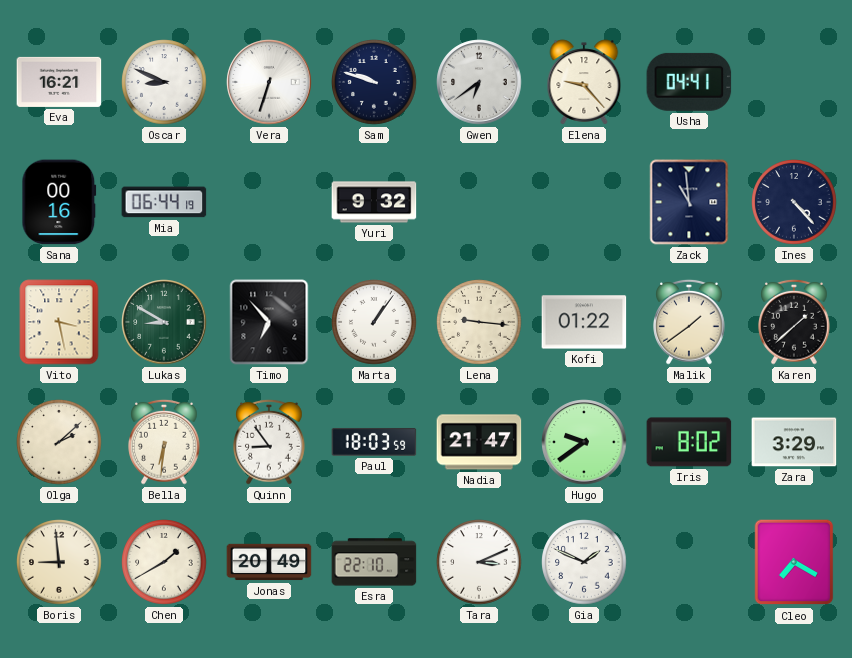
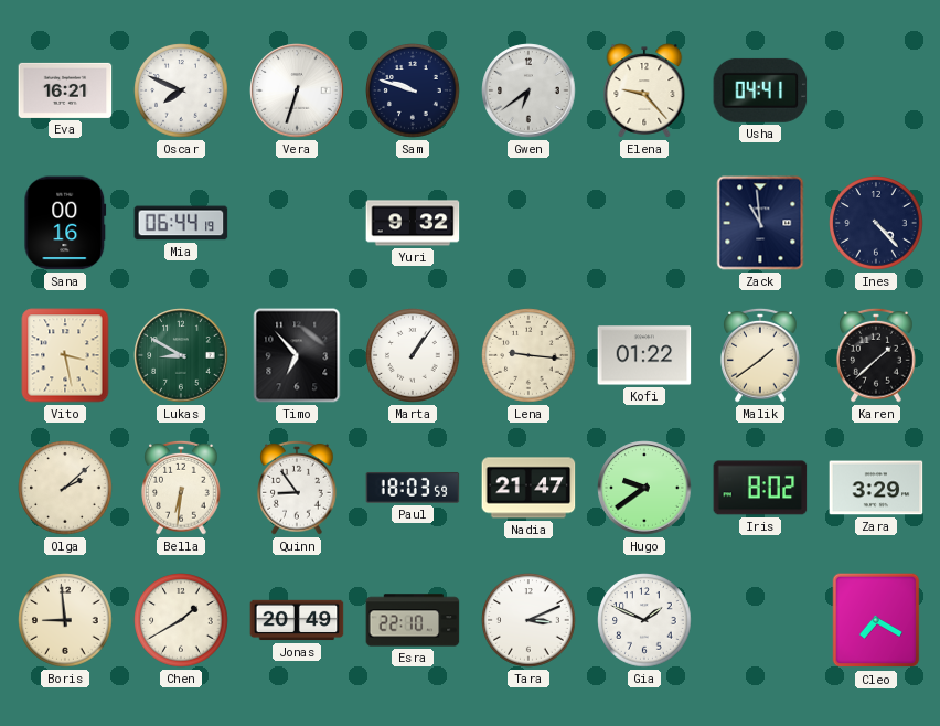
Oscar: 8:49 -> 7:49
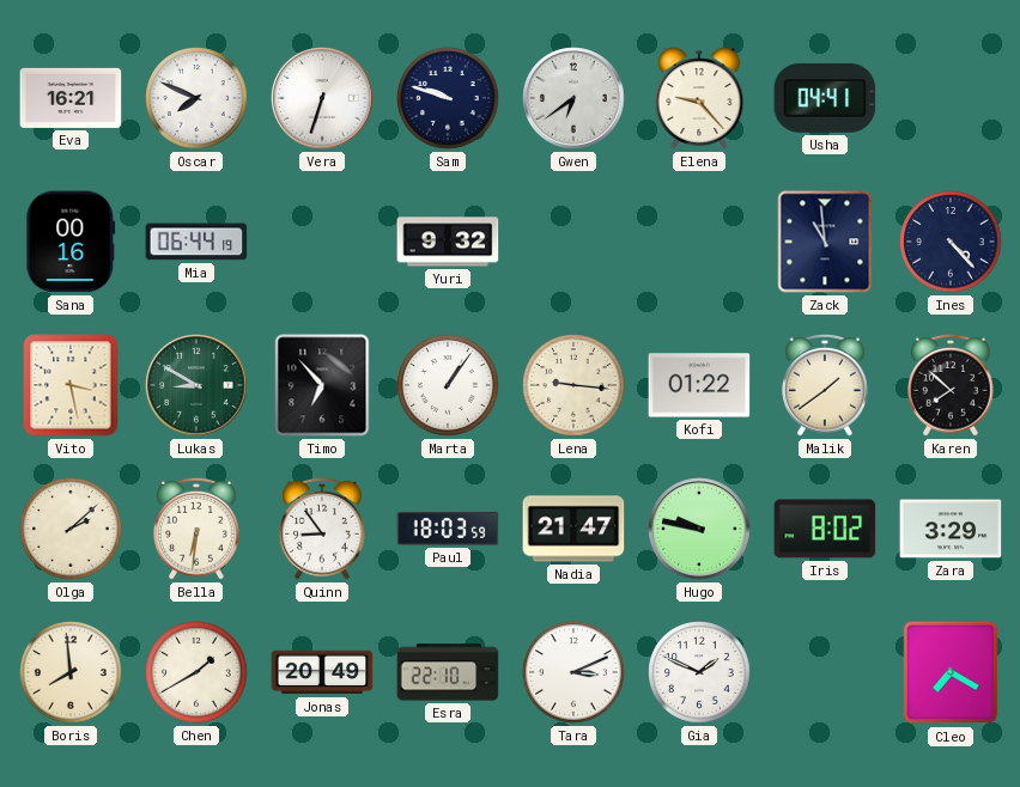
Karen: 1:38 -> 7:52
Hugo: 9:39 -> 9:47
Boris: 8:59 -> 7:59
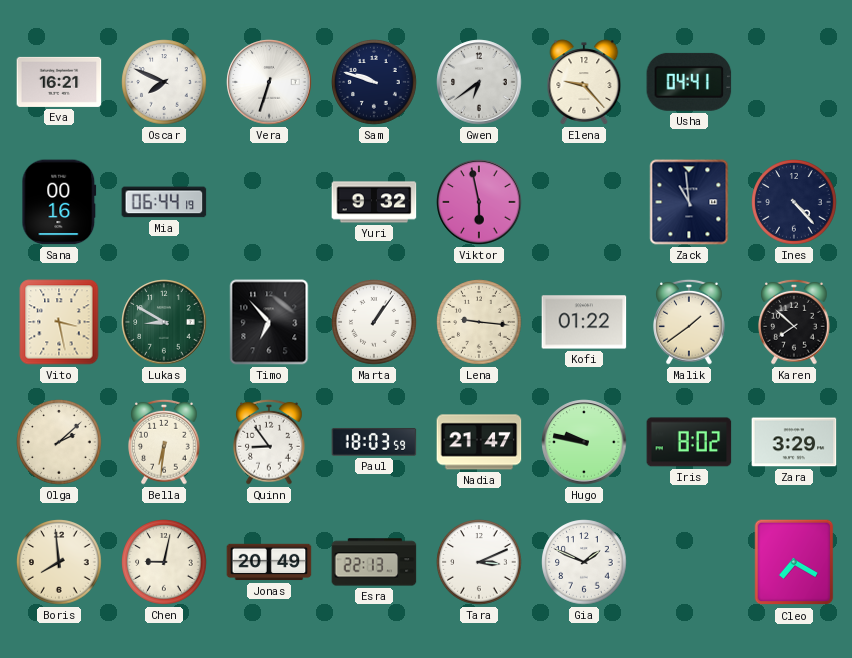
Viktor: none -> 5:58
Chen: 1:40 -> 9:02
Esra: 22:10 -> 22:13
